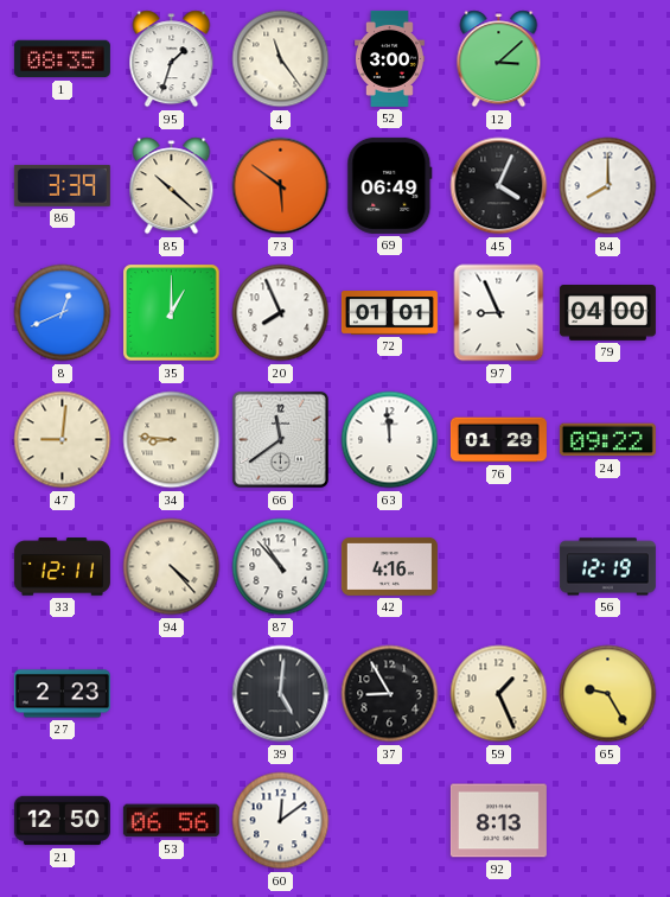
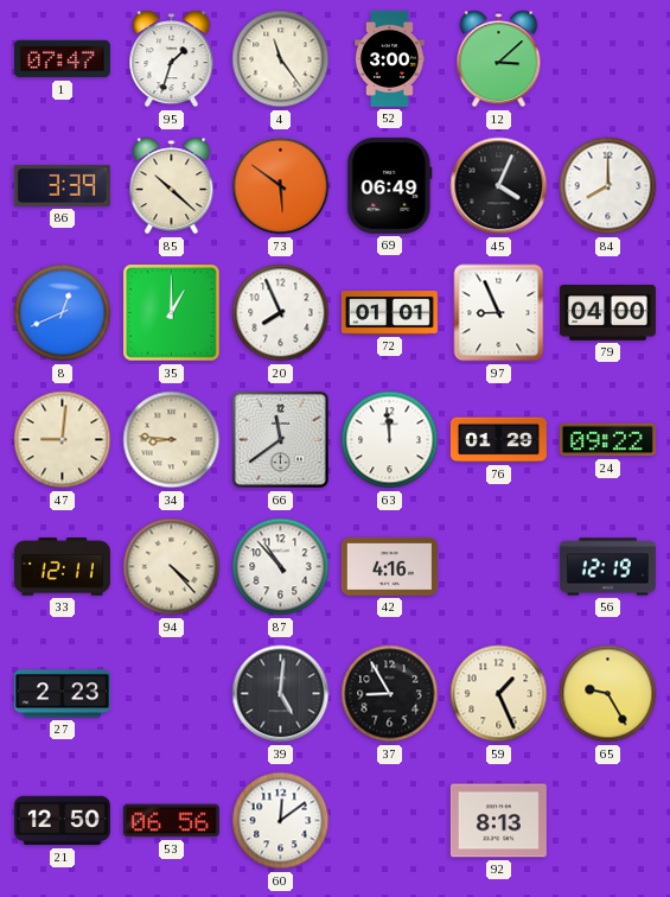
1: 08:35 -> 07:47
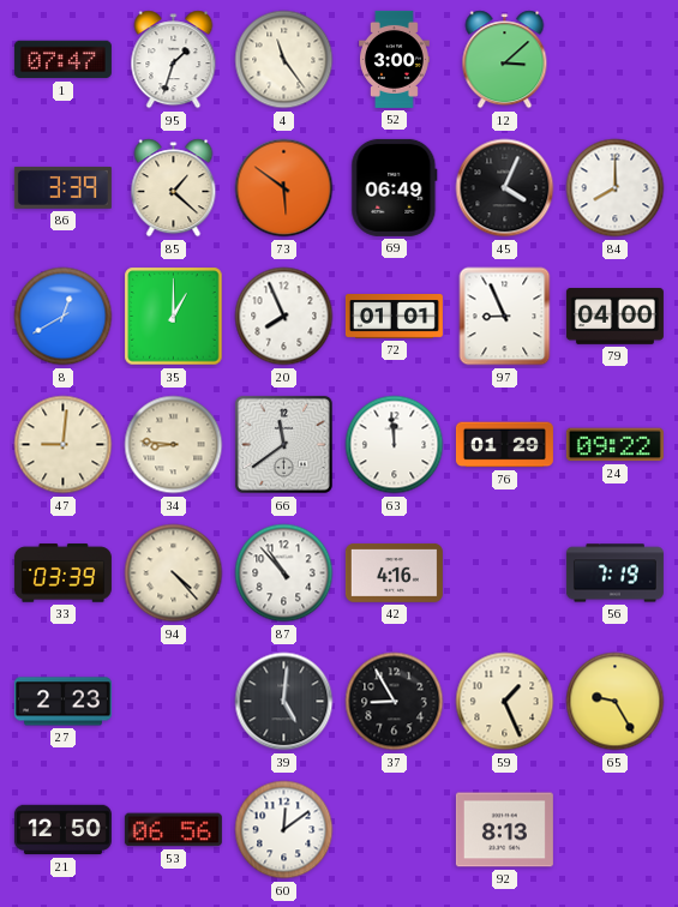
85: 10:22 -> 1:22
8: 12:41 -> 12:40
33: 12:11 -> 03:39
56: 12:19 -> 7:19
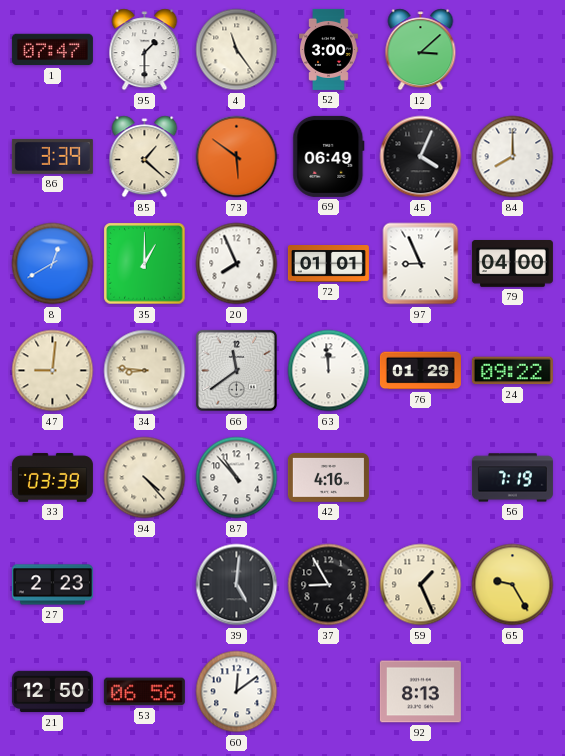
95: 1:33 -> 1:30
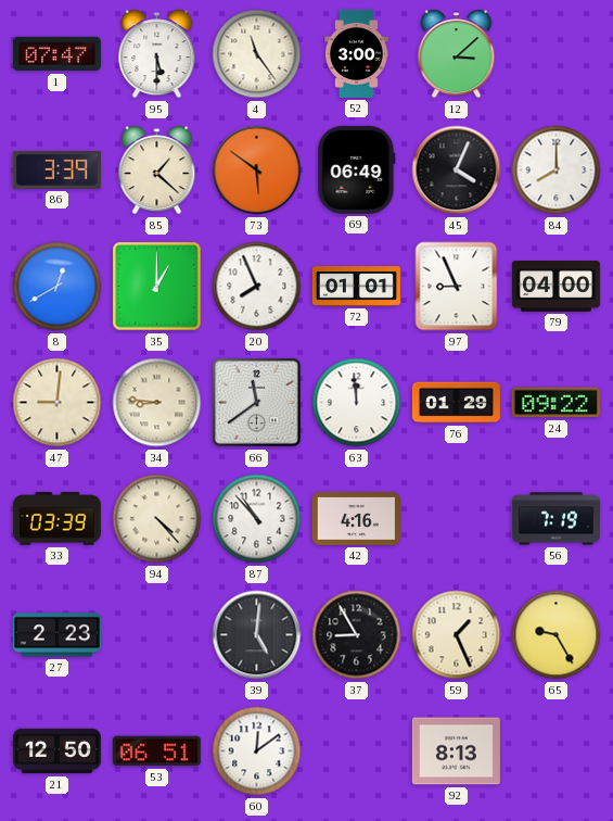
95: 1:30 -> 5:30
53: 06:56 -> 06:51
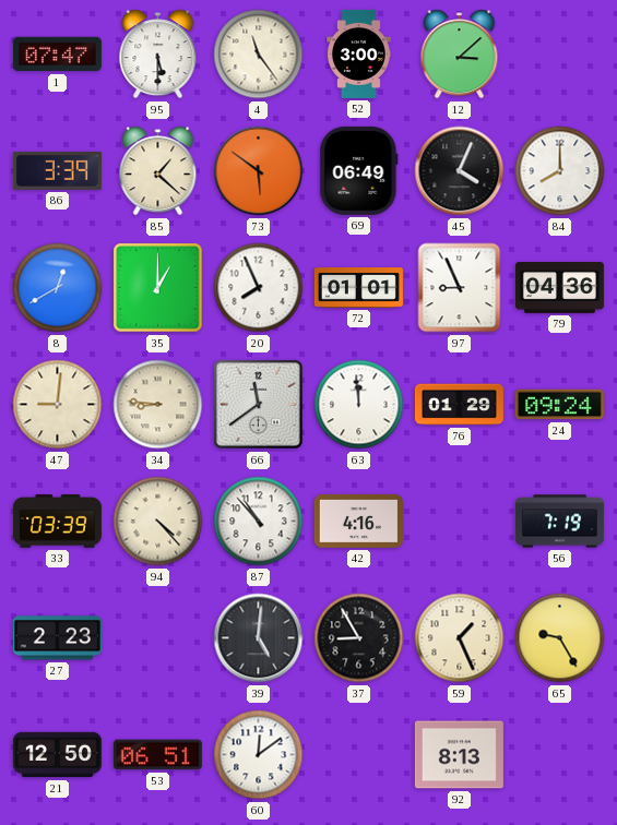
79: 04:00 -> 04:36
24: 09:22 -> 09:24
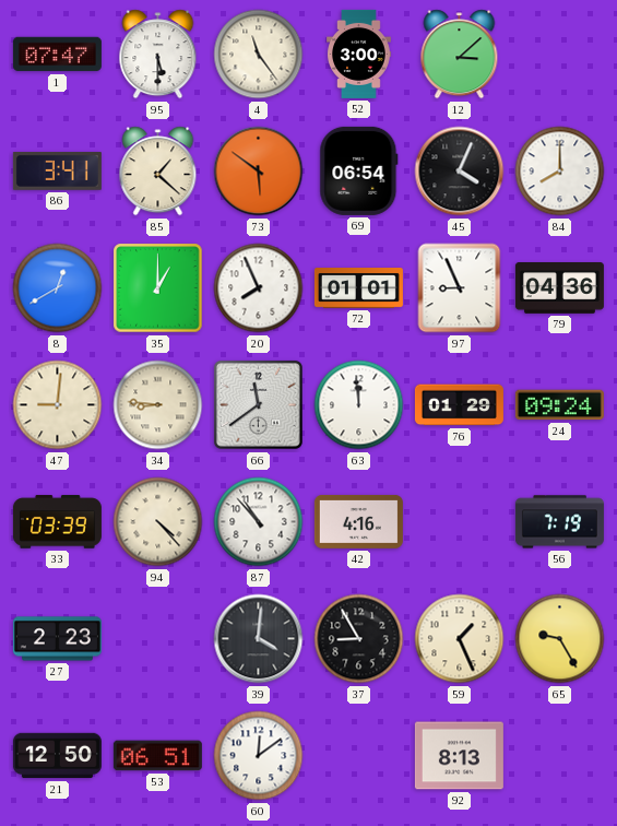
86: 3:39 -> 3:41
69: 06:49 -> 06:54
39: 5:01 -> 4:01
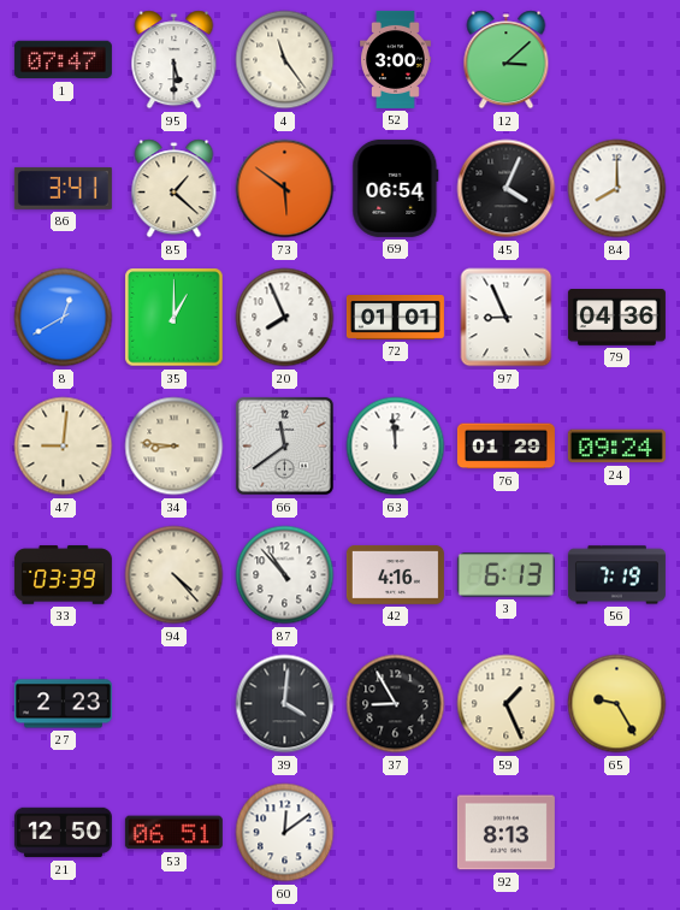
3: none -> 6:13
